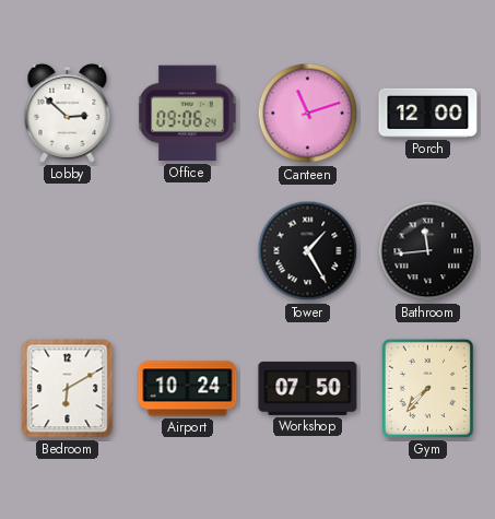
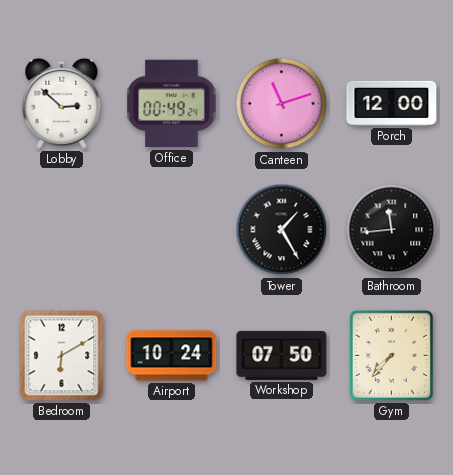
Office: 09:06 -> 00:49
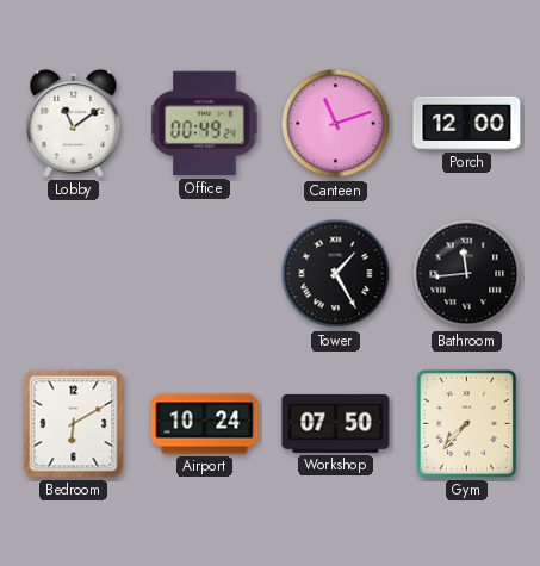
Lobby: 2:52 -> 11:09
